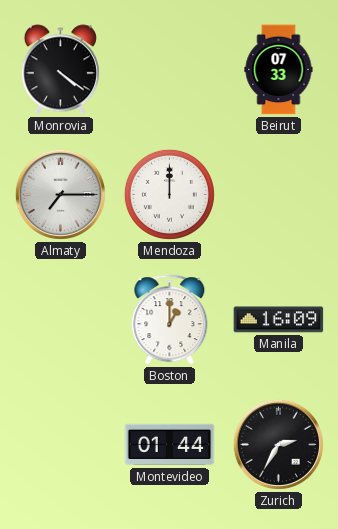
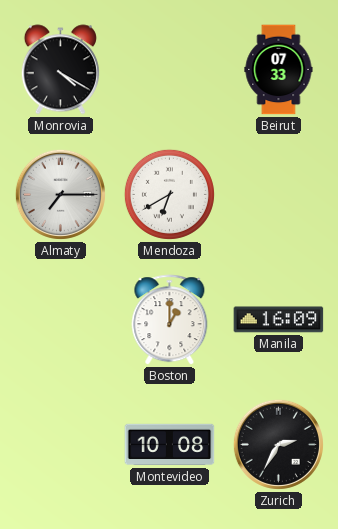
Monrovia: 4:21 -> 4:20
Mendoza: 12:00 -> 6:40
Montevideo: 01:44 -> 10:08
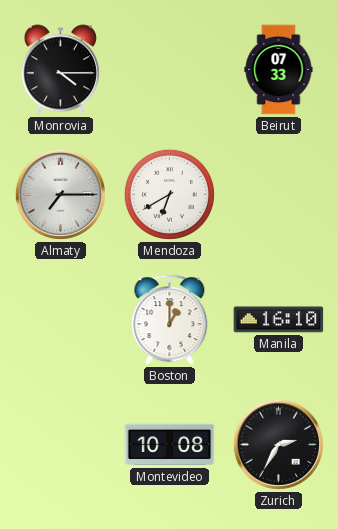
Monrovia: 4:20 -> 4:15
Manila: 16:09 -> 16:10
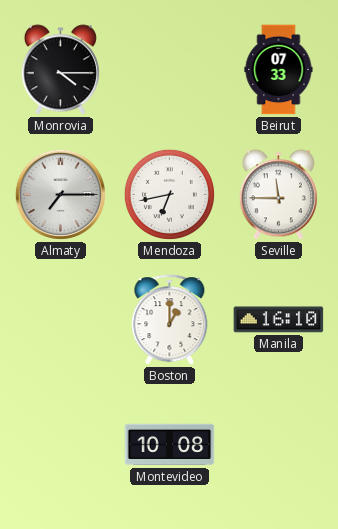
Mendoza: 6:40 -> 6:43
Seville: none -> 11:45
Zurich: 2:35 -> none
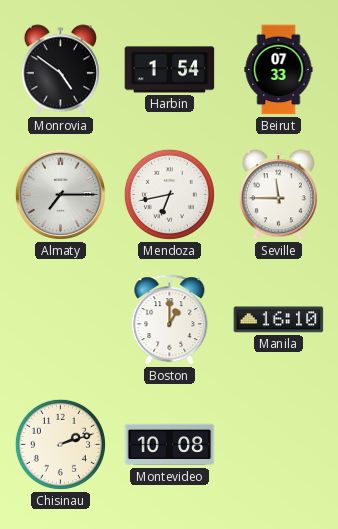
Monrovia: 4:15 -> 4:51
Harbin: none -> 1:54
Chisinau: none -> 2:12
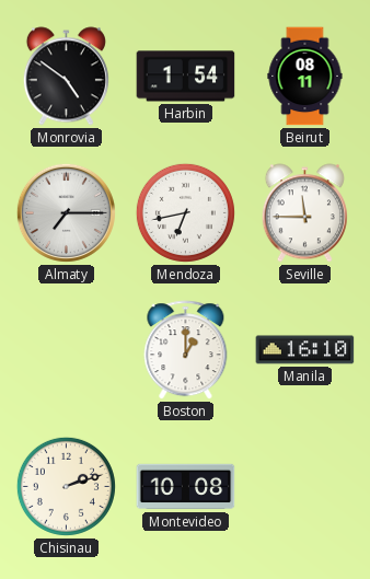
Beirut: 07:33 -> 08:11
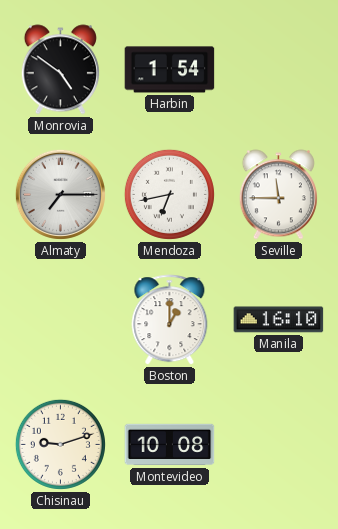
Beirut: 08:11 -> none
Chisinau: 2:12 -> 9:12
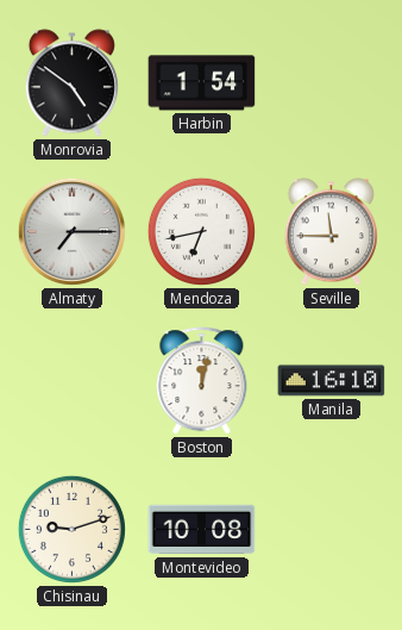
Boston: 1:00 -> 12:02
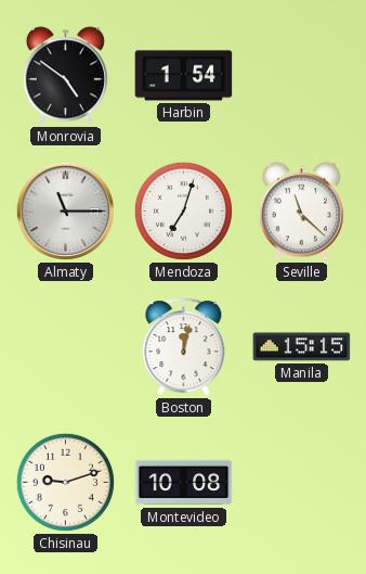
Almaty: 7:15 -> 11:15
Mendoza: 6:43 -> 7:03
Seville: 11:45 -> 11:22
Manila: 16:10 -> 15:15
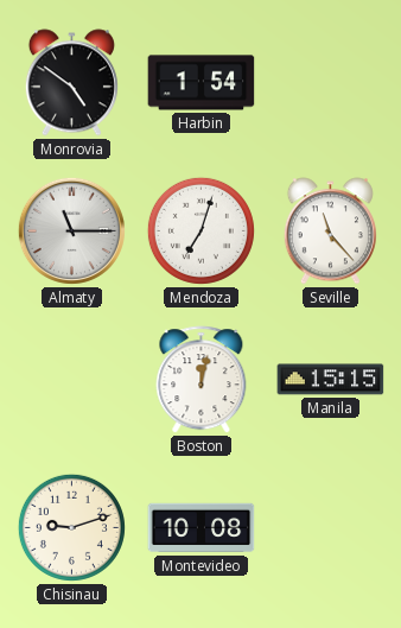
Seville: 11:22 -> 11:23
